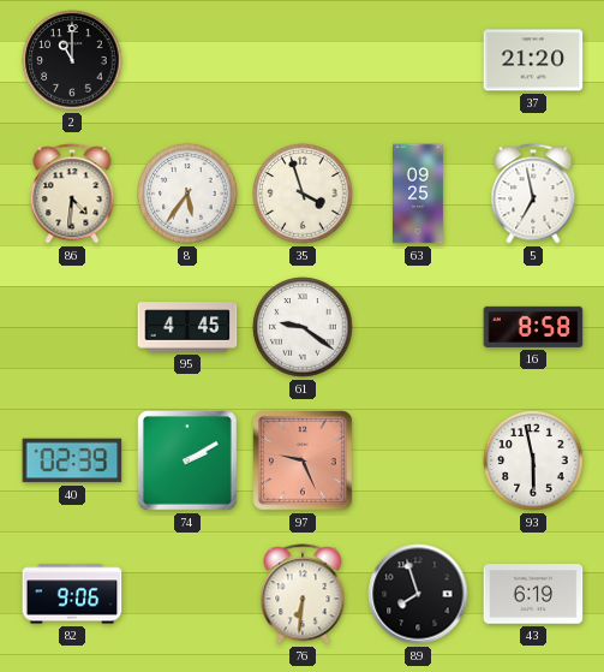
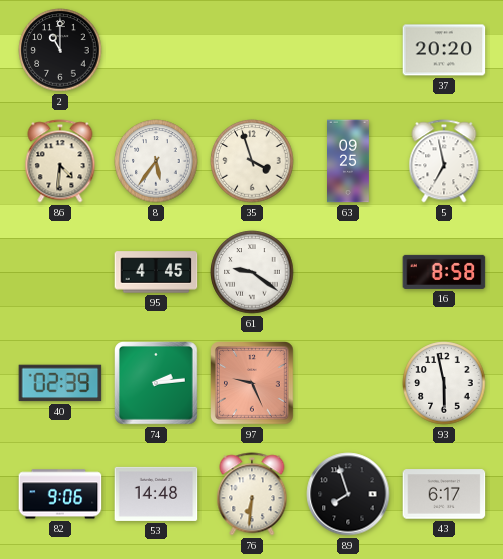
37: 21:20 -> 20:20
74: 2:10 -> 2:14
53: none -> 14:48
43: 6:19 -> 6:17
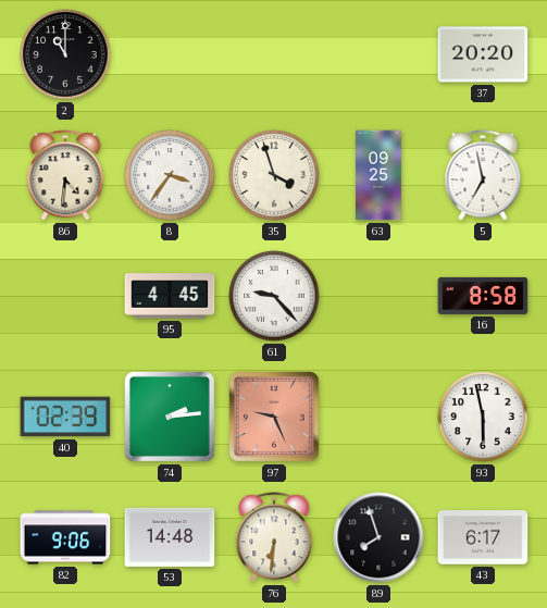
8: 5:36 -> 3:36
61: 9:21 -> 9:23
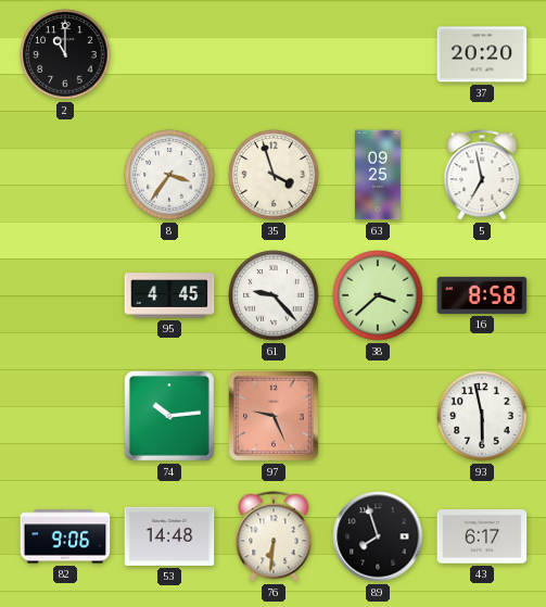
86: 4:31 -> none
38: none -> 3:38
40: 02:39 -> none
74: 2:14 -> 10:14
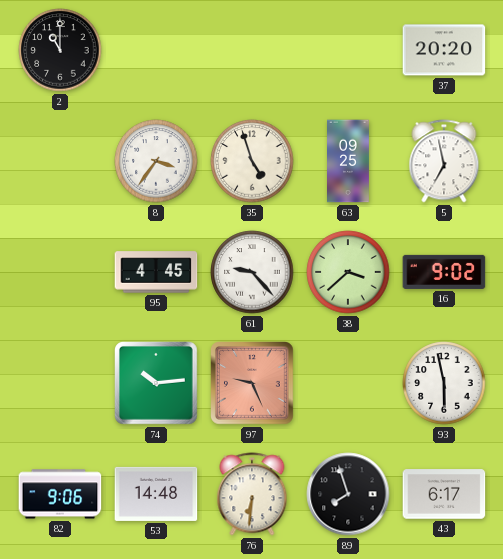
35: 3:57 -> 4:57
16: 8:58 -> 9:02
